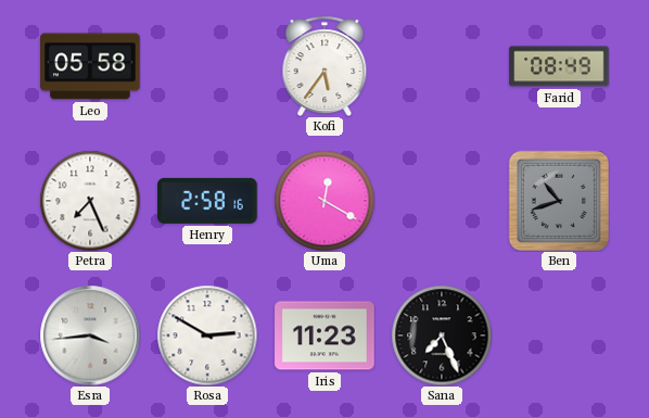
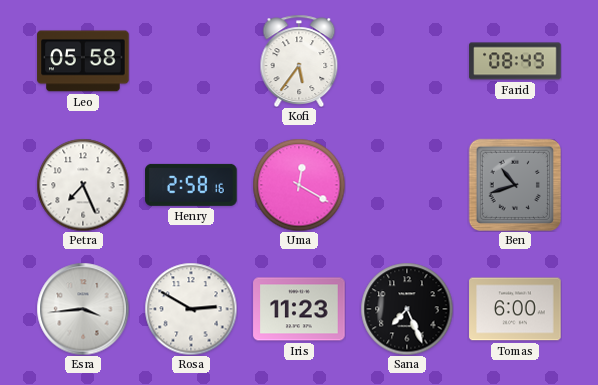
Tomas: none -> 6:00
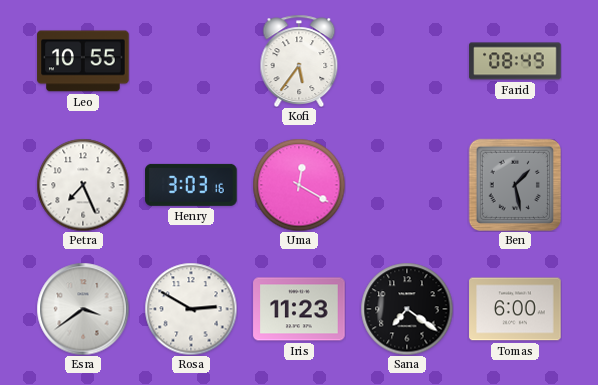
Leo: 05:58 -> 10:55
Henry: 2:58 -> 3:03
Ben: 10:42 -> 1:28
Esra: 3:44 -> 3:39
Sana: 7:26 -> 7:21
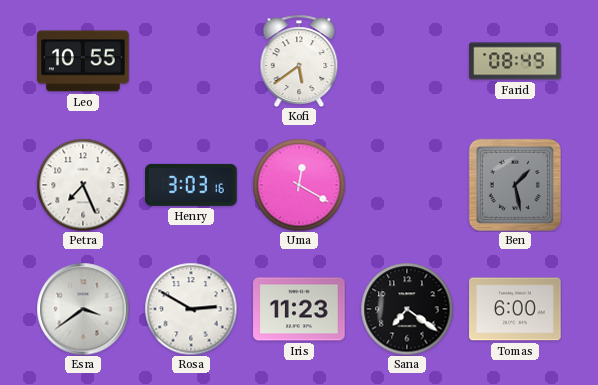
Kofi: 5:36 -> 5:39
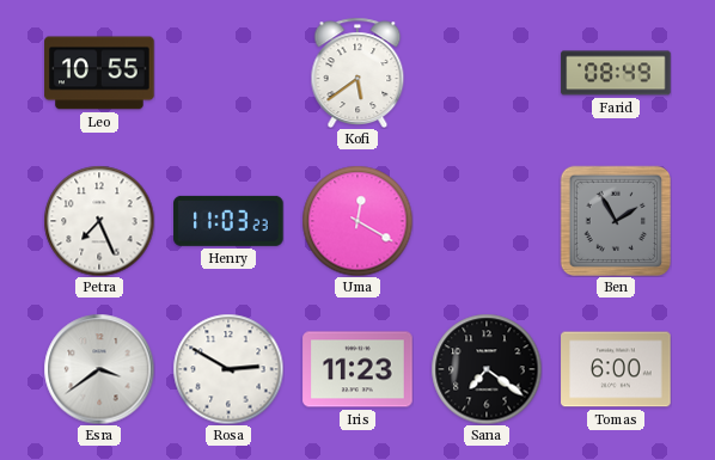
Henry: 3:03 -> 11:03
Ben: 1:28 -> 1:55
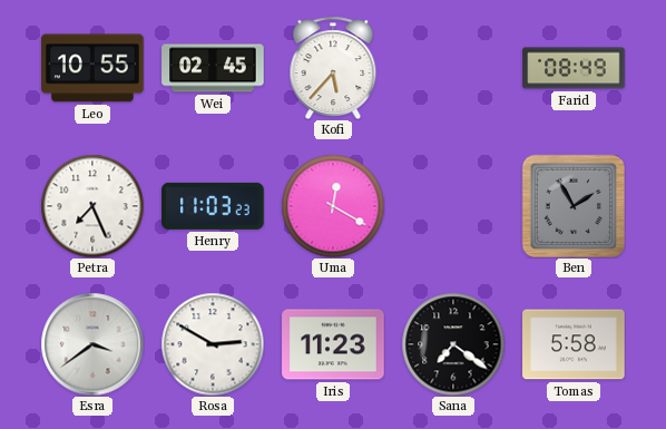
Wei: none -> 02:45
Kofi: 5:39 -> 5:37
Tomas: 6:00 -> 5:58
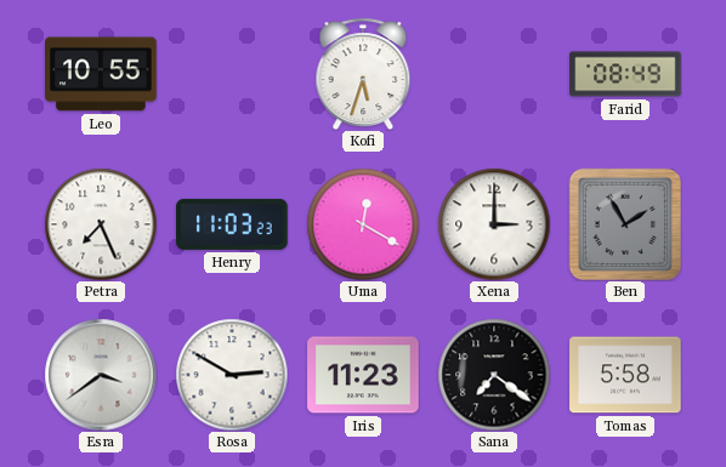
Wei: 02:45 -> none
Kofi: 5:37 -> 5:33
Xena: none -> 3:00
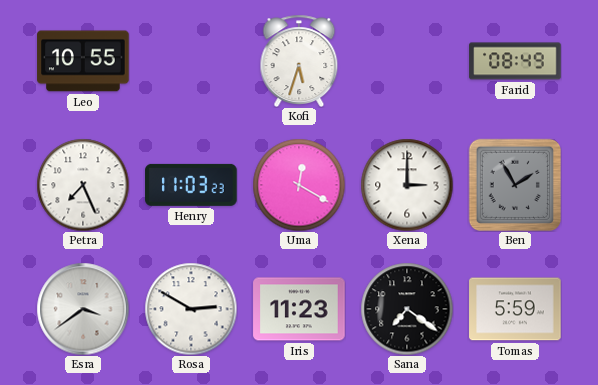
Tomas: 5:58 -> 5:59
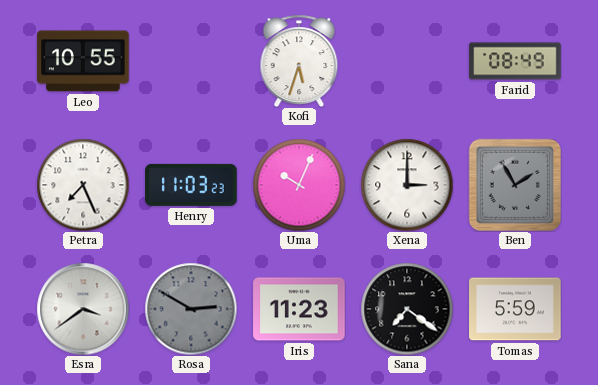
Uma: 12:20 -> 10:04
Rosa dial: white -> grey
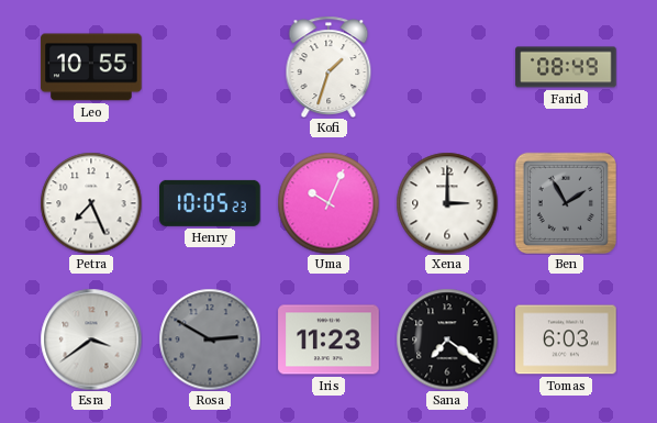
Kofi: 5:33 -> 1:33
Henry: 11:03 -> 10:05
Tomas: 5:59 -> 6:03
